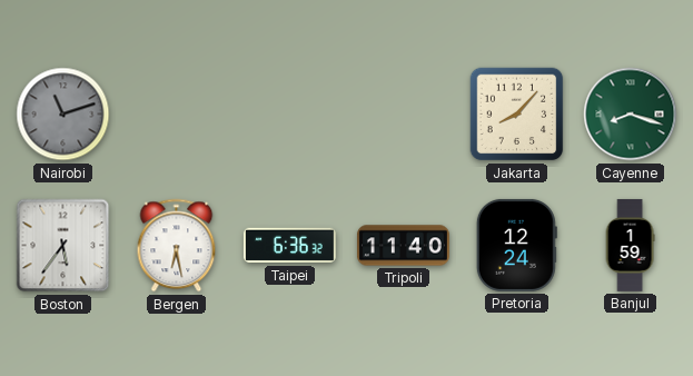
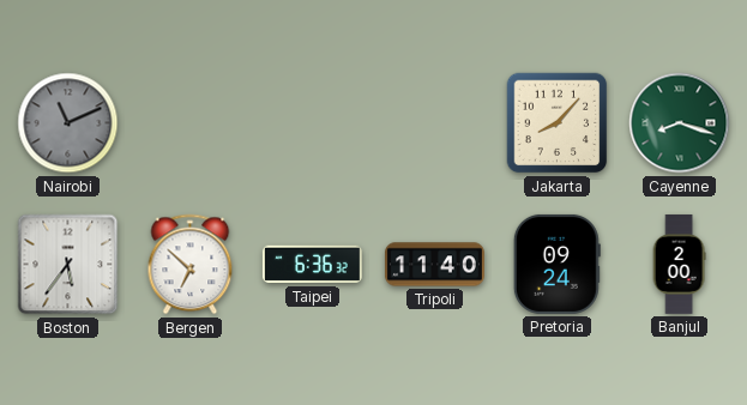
Nairobi: 11:12 -> 11:11
Bergen: 6:28 -> 6:52
Pretoria: 12:24 -> 09:24
Banjul: 1:59 -> 2:00
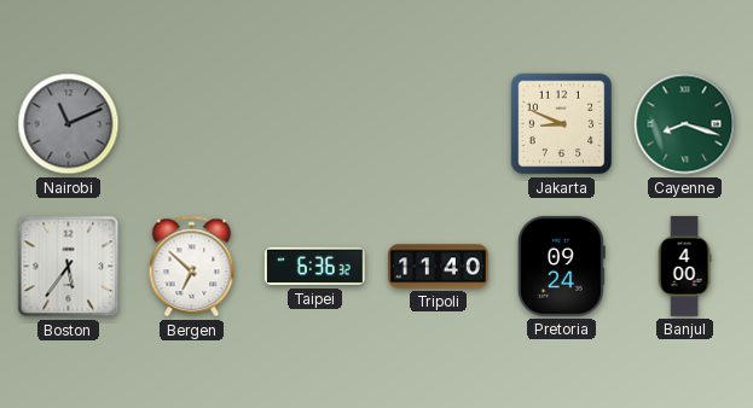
Jakarta: 8:07 -> 8:49
Banjul: 2:00 -> 4:00
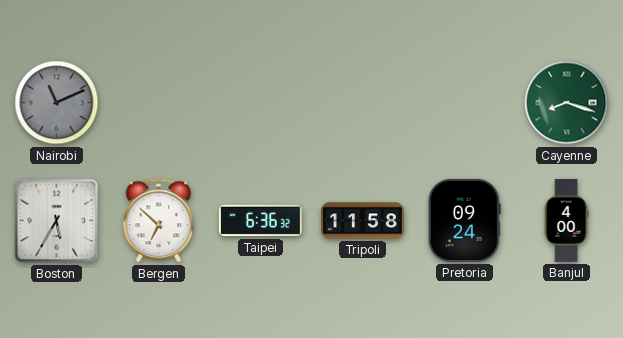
Jakarta: 8:49 -> none
Boston: 5:36 -> 5:35
Tripoli: 11:40 -> 11:58
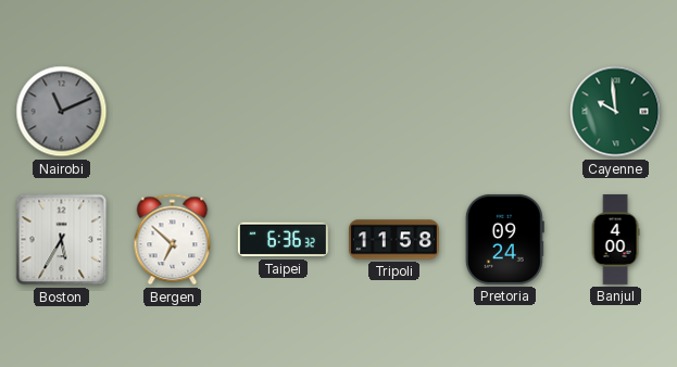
Cayenne: 8:18 -> 9:59
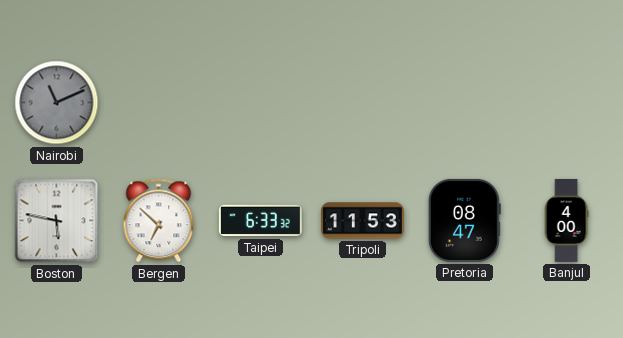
Cayenne: 9:59 -> none
Boston: 5:35 -> 5:47
Taipei: 6:36 -> 6:33
Tripoli: 11:58 -> 11:53
Pretoria: 09:24 -> 08:47
